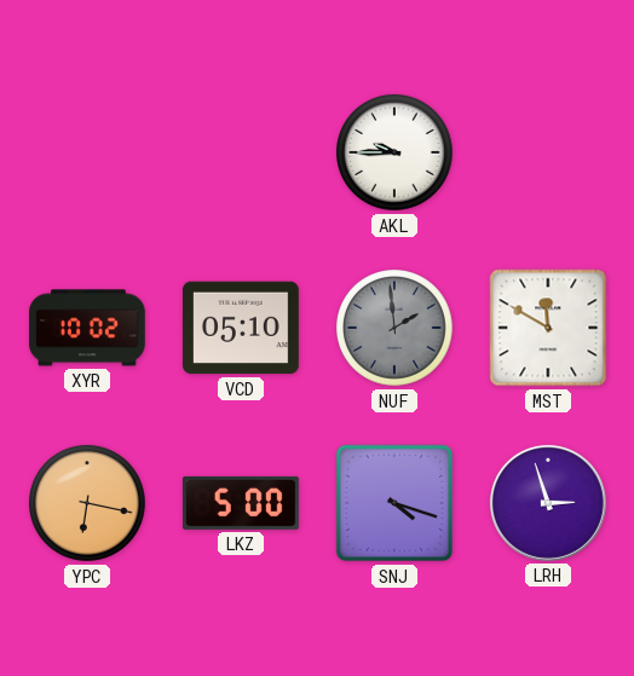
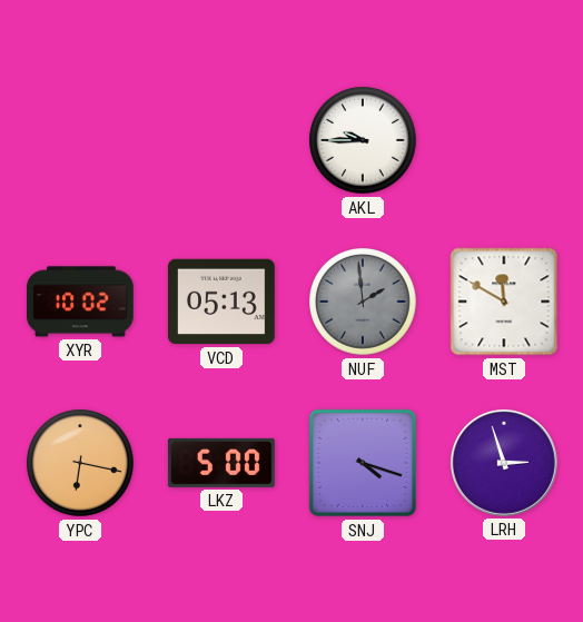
VCD: 05:10 -> 05:13
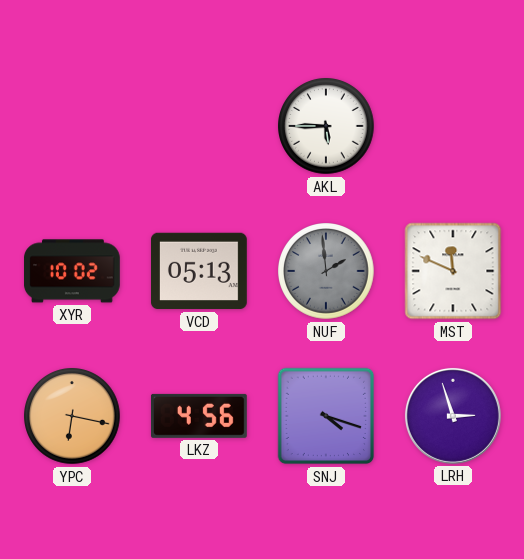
AKL: 9:45 -> 5:45
MST: 11:50 -> 11:49
LKZ: 5:00 -> 4:56
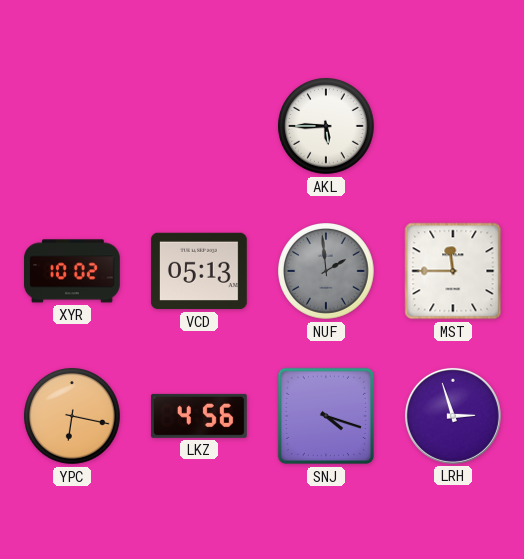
MST: 11:49 -> 11:45
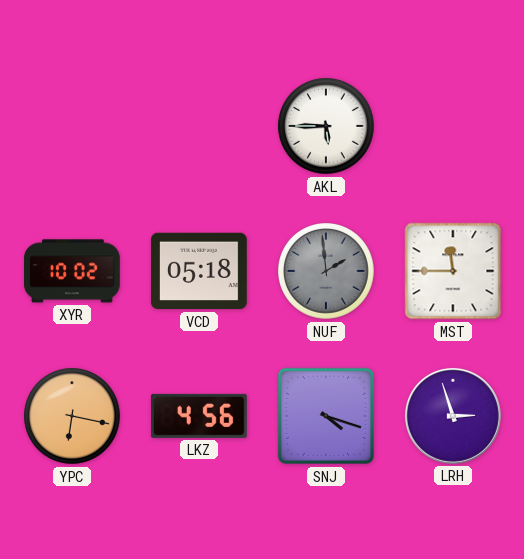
VCD: 05:13 -> 05:18
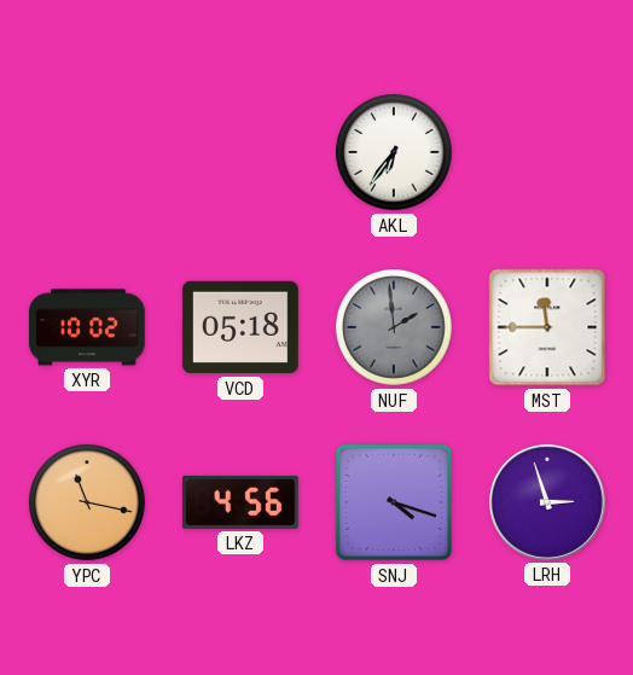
AKL: 5:45 -> 6:36
YPC: 6:17 -> 11:17
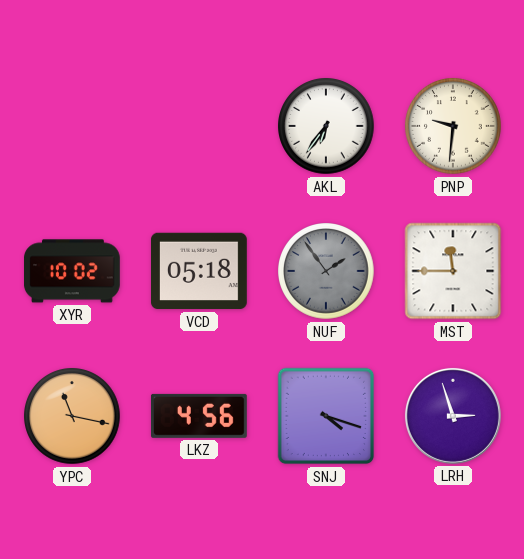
PNP: none -> 9:31
NUF: 1:59 -> 1:54
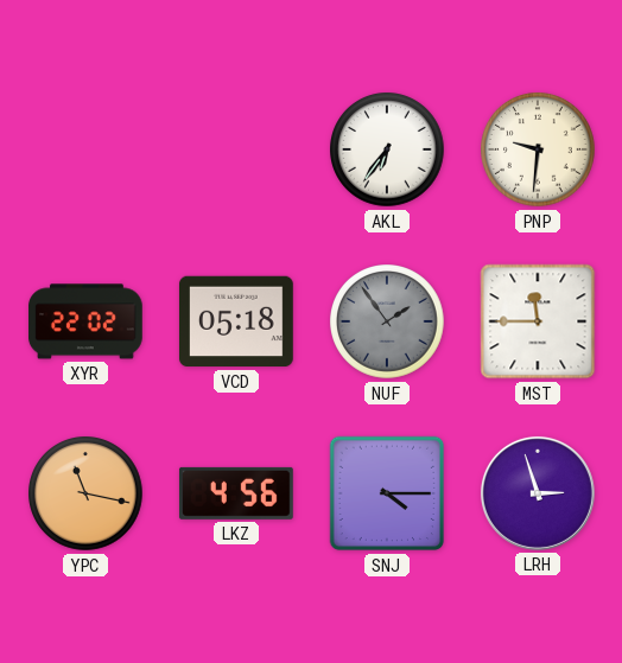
XYR: 10:02 -> 22:02
SNJ: 4:18 -> 4:15
